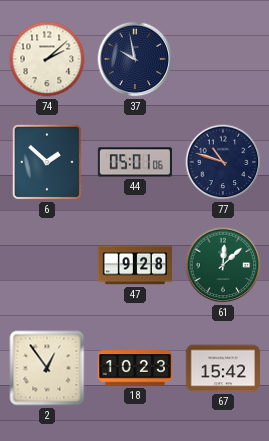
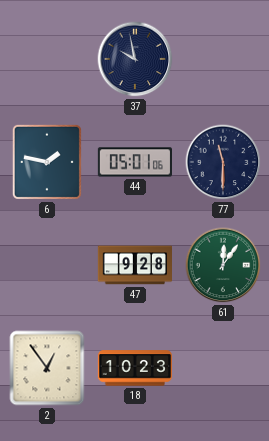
74: 2:08 -> none
6: 1:52 -> 1:47
77: 10:48 -> 11:30
61: 12:08 -> 12:06
67: 15:42 -> none
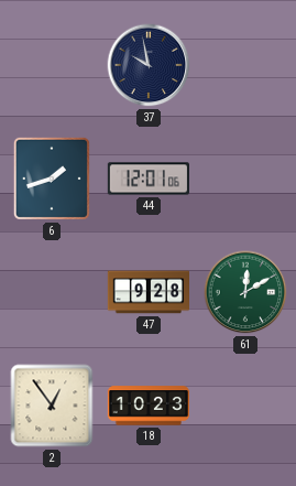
6: 1:47 -> 1:42
44: 05:01 -> 12:01
77: 11:30 -> none
61: 12:06 -> 12:10
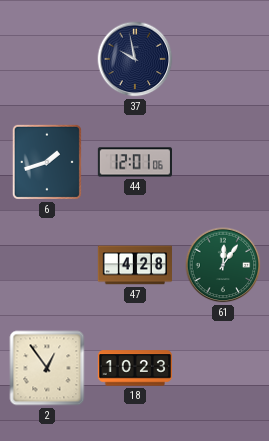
47: 9:28 -> 4:28
61: 12:10 -> 12:06
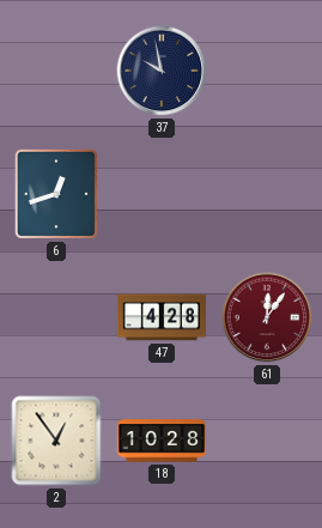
6: 1:42 -> 12:42
44: 12:01 -> none
61 dial: green -> burgundy
18: 10:23 -> 10:28
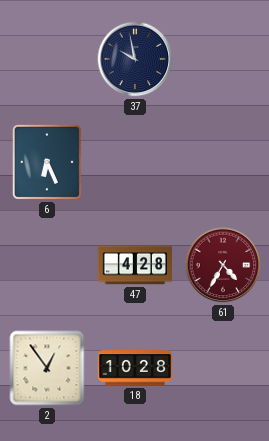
6: 12:42 -> 6:26
61: 12:06 -> 4:35
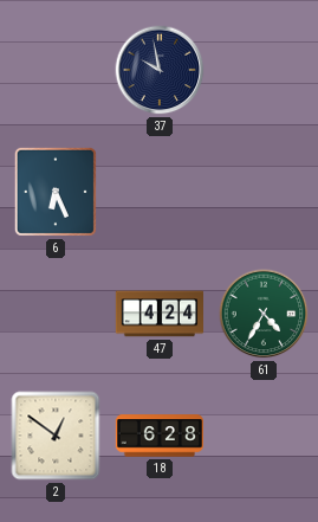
47: 4:28 -> 4:24
61 dial: burgundy -> green
2: 12:54 -> 12:51
18: 10:28 -> 6:28
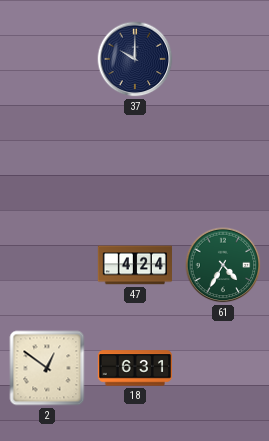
37: 9:58 -> 10:00
6: 6:26 -> none
18: 6:28 -> 6:31
